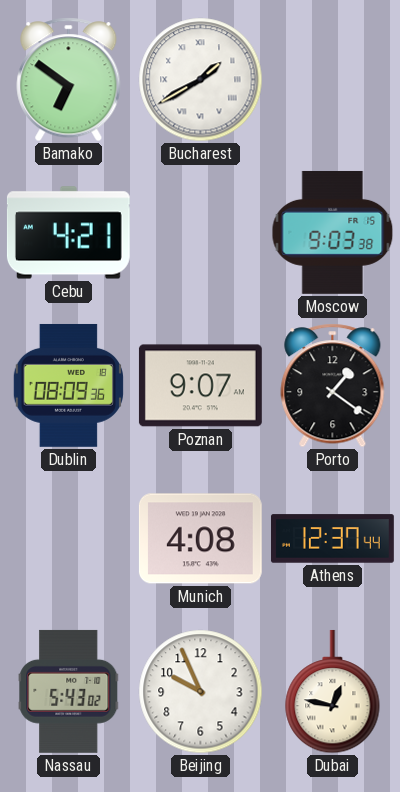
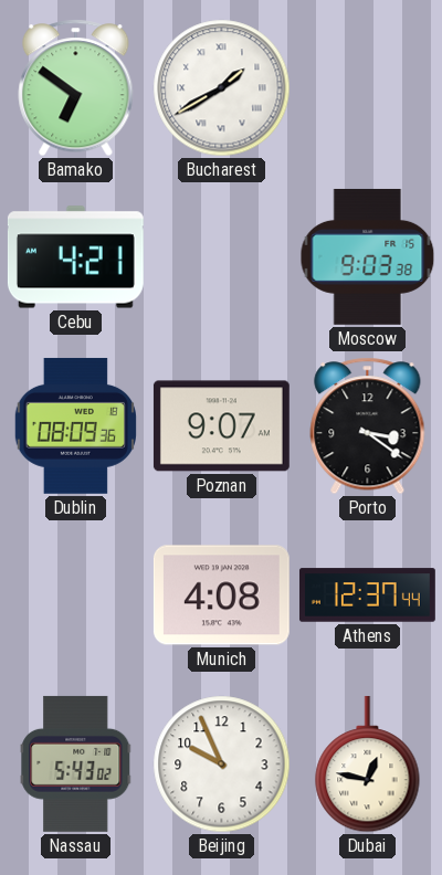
Porto: 1:21 -> 3:21
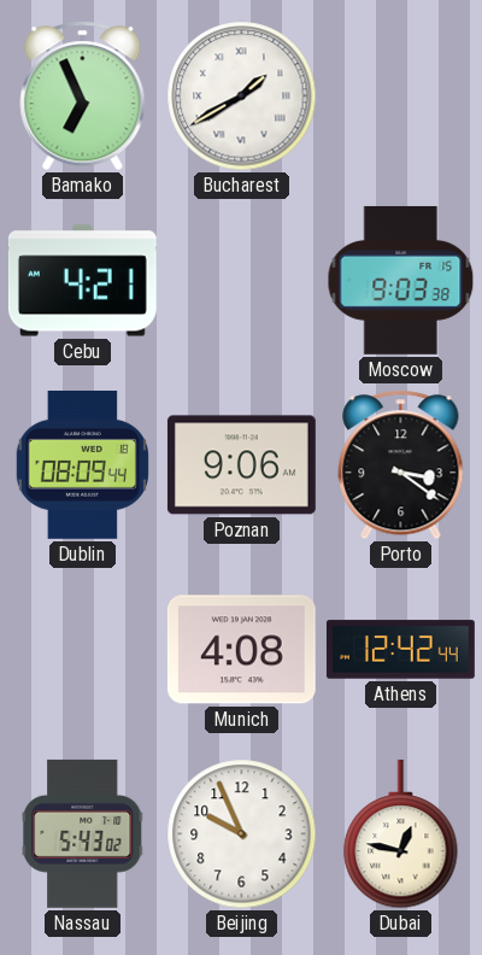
Bamako: 6:51 -> 6:56
Dublin: 08:09:36 -> 08:09:44
Poznan: 9:07 -> 9:06
Athens: 12:37 -> 12:42
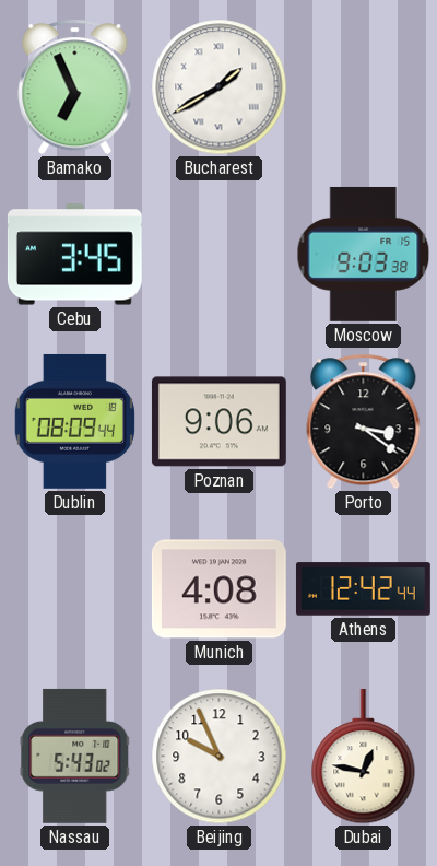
Cebu: 4:21 -> 3:45
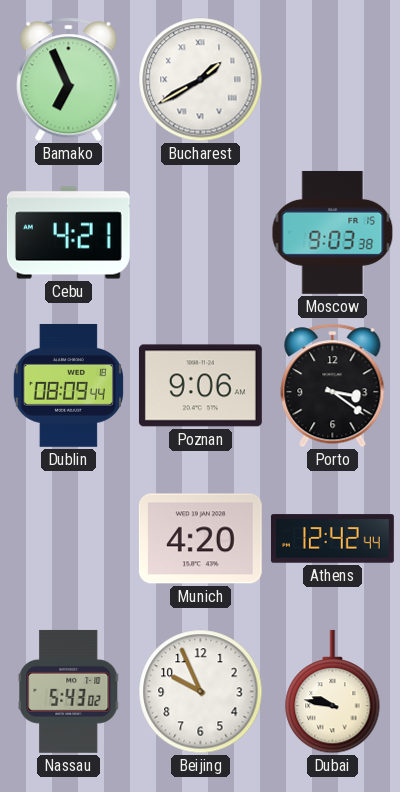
Cebu: 3:45 -> 4:21
Munich: 4:08 -> 4:20
Dubai: 12:47 -> 9:47
